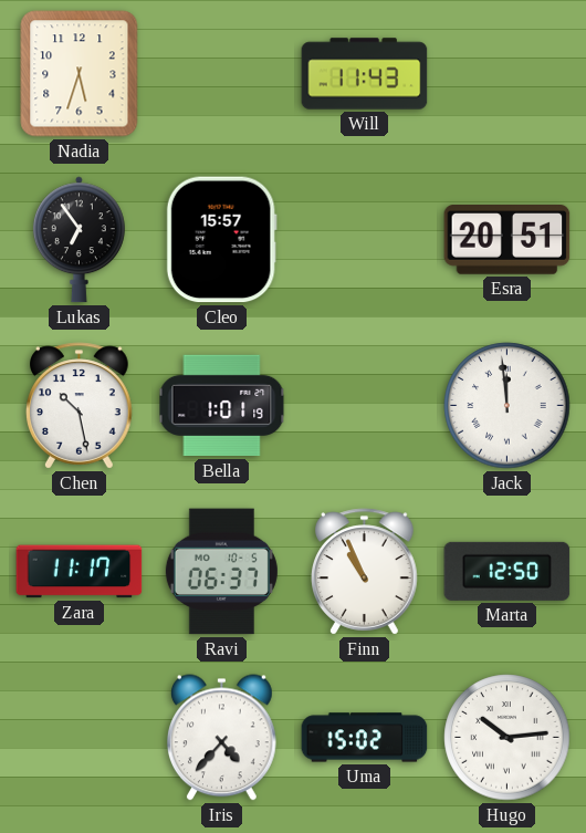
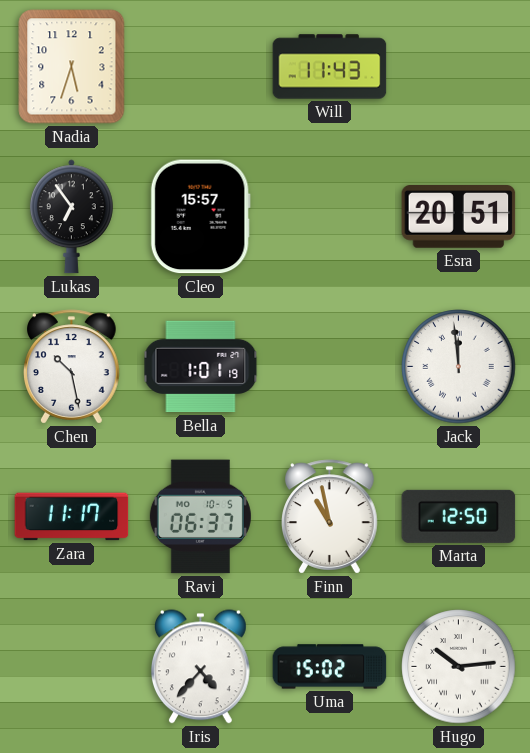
Finn: 10:56 -> 10:58
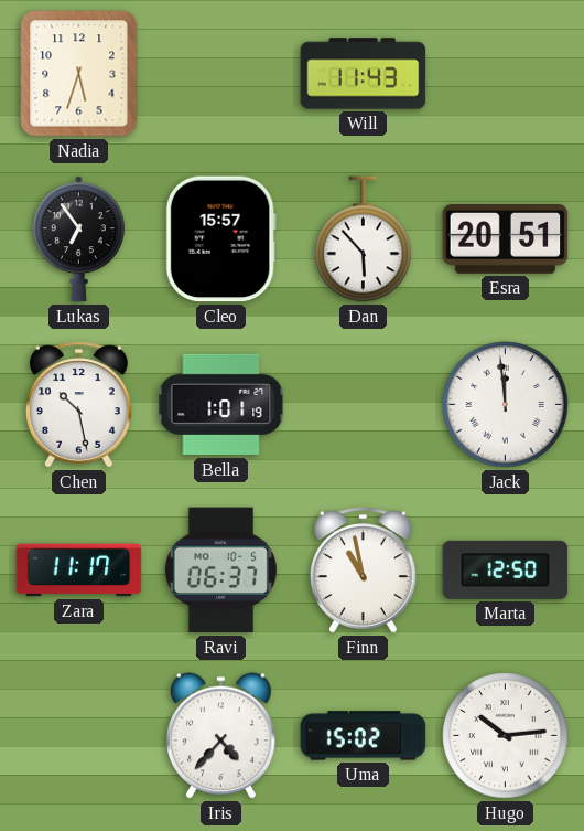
Dan: none -> 5:53
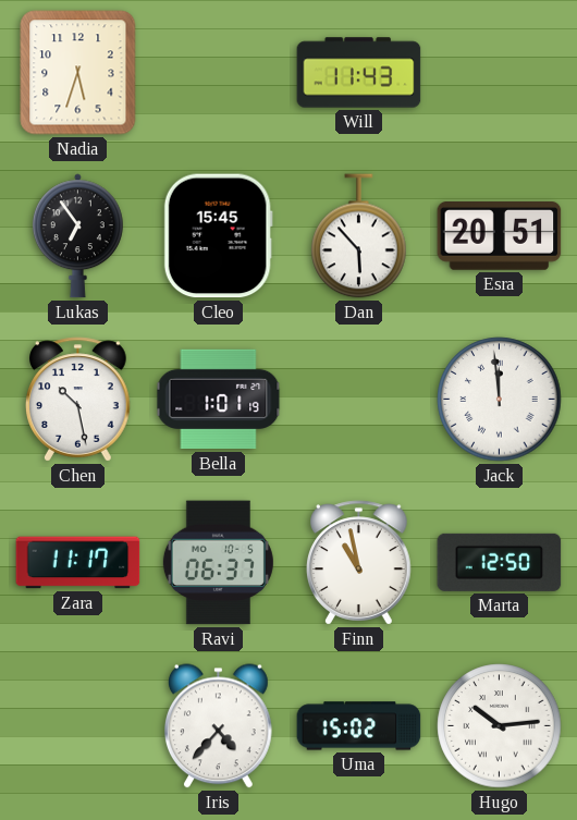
Cleo: 15:57 -> 15:45
